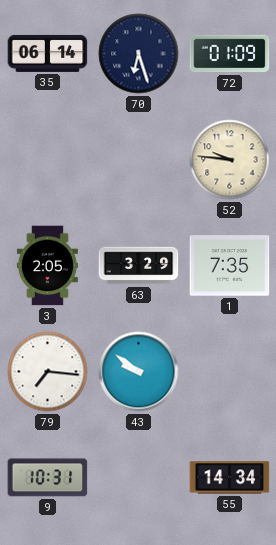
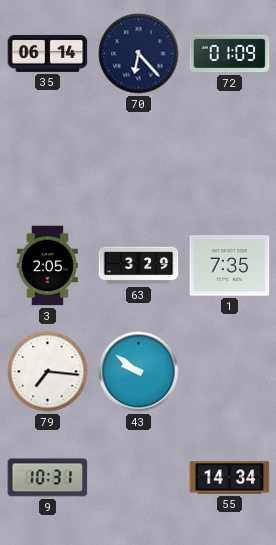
70: 6:27 -> 6:23
52: 9:46 -> none
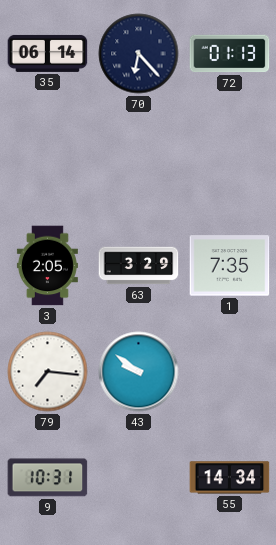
72: 01:09 -> 01:13
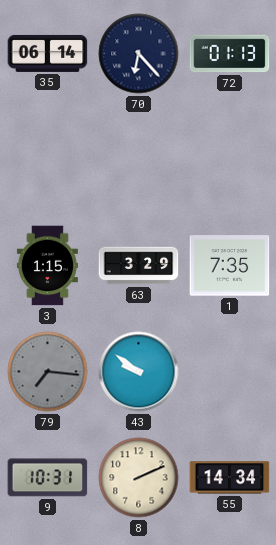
3: 2:05 -> 1:15
79 dial: white -> grey
8: none -> 2:11
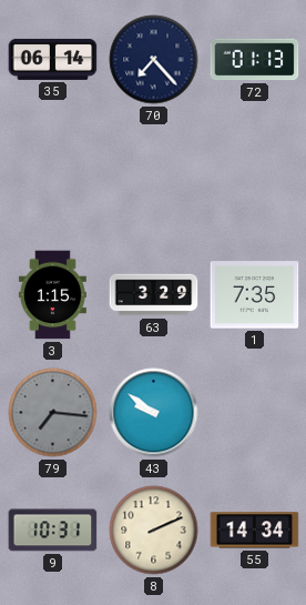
70: 6:23 -> 7:23
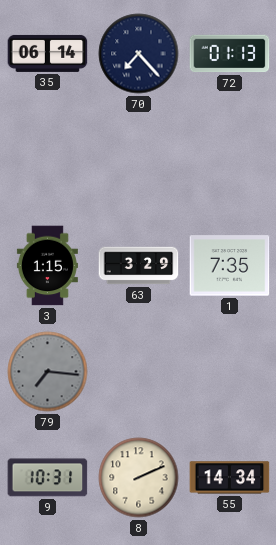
43: 9:51 -> none
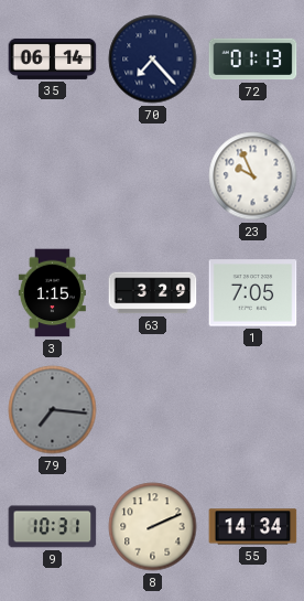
23: none -> 9:56
1: 7:35 -> 7:05
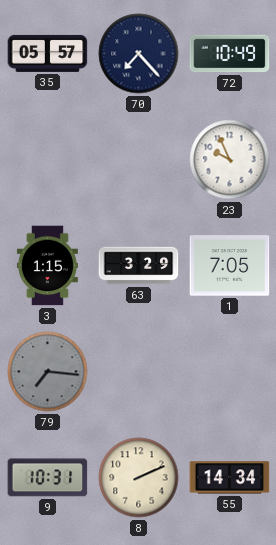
35: 06:14 -> 05:57
72: 01:13 -> 10:49
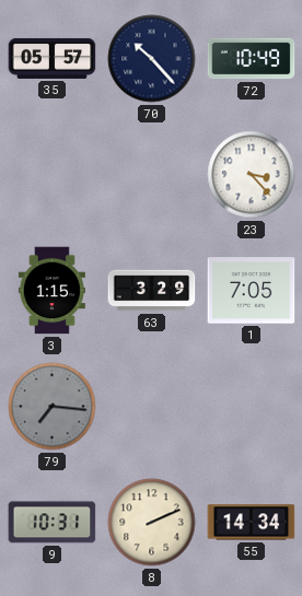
70: 7:23 -> 10:23
23: 9:56 -> 3:23
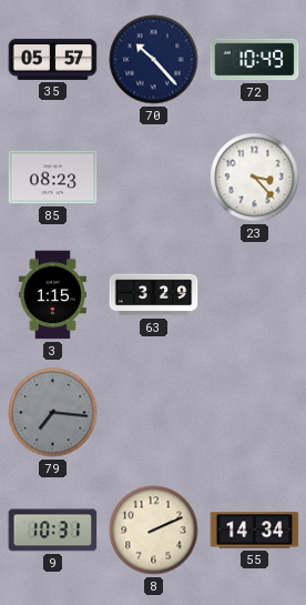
85: none -> 08:23
1: 7:05 -> none
